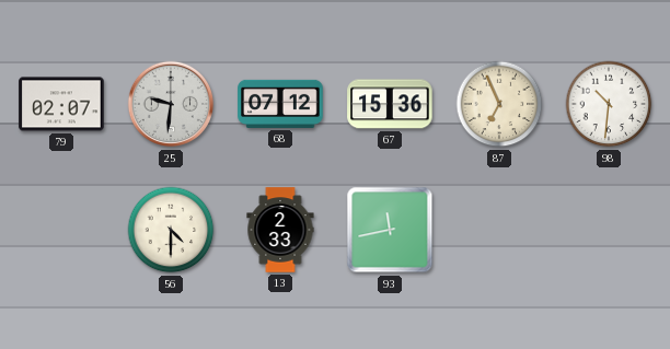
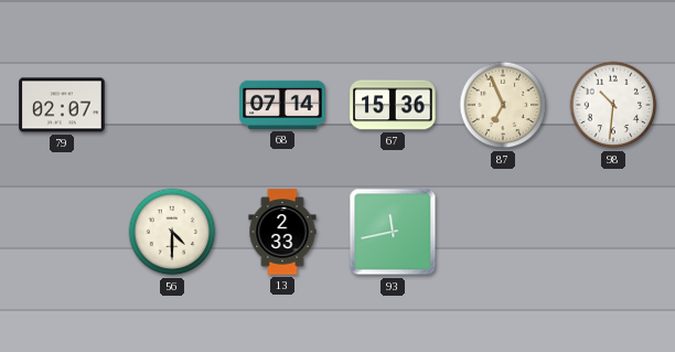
25: 9:31 -> none
68: 07:12 -> 07:14
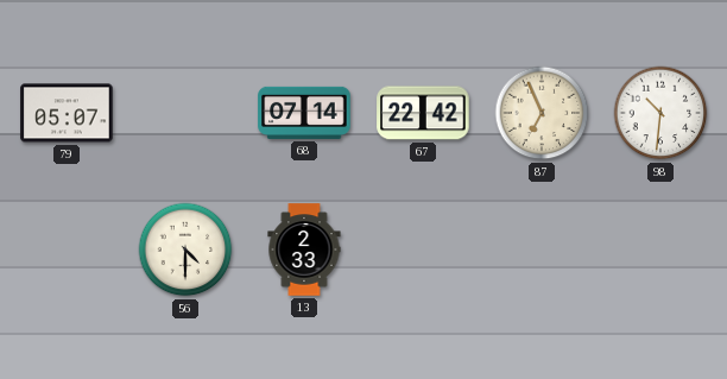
79: 02:07 -> 05:07
67: 15:36 -> 22:42
93: 11:43 -> none
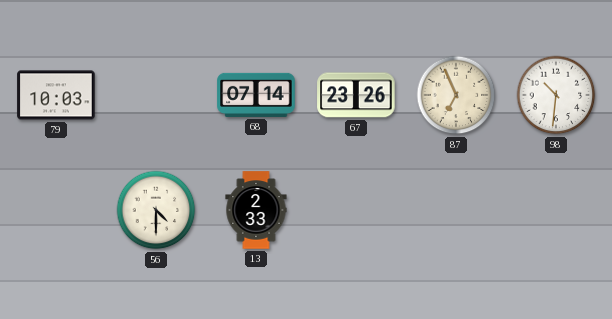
79: 05:07 -> 10:03
67: 22:42 -> 23:26
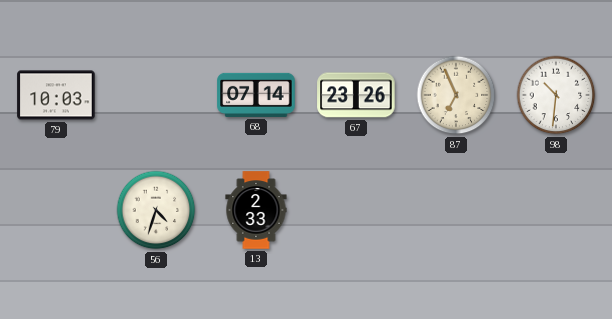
56: 4:30 -> 4:33
